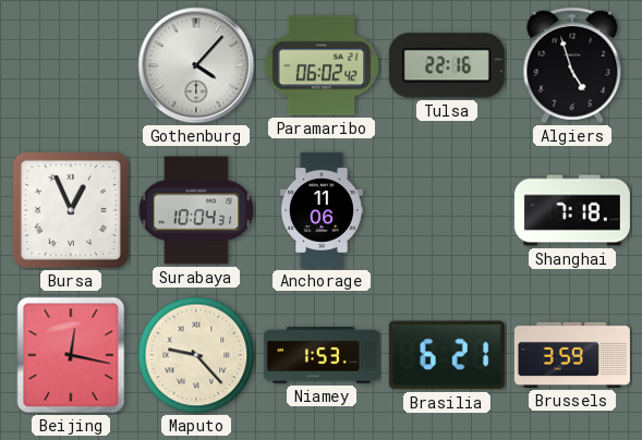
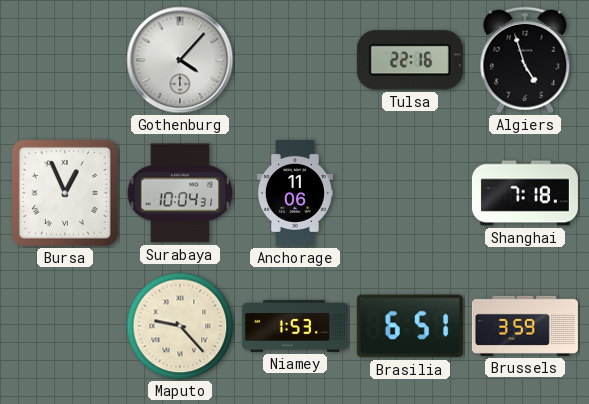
Paramaribo: 06:02 -> none
Beijing: 12:17 -> none
Brasilia: 6:21 -> 6:51
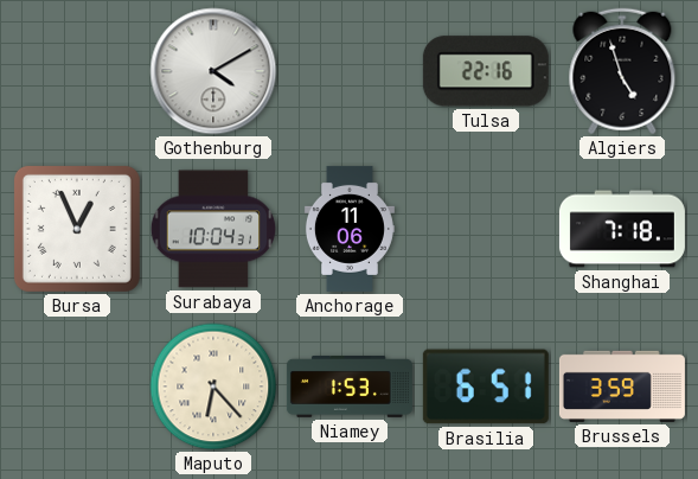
Gothenburg: 4:07 -> 4:10
Maputo: 9:23 -> 6:23
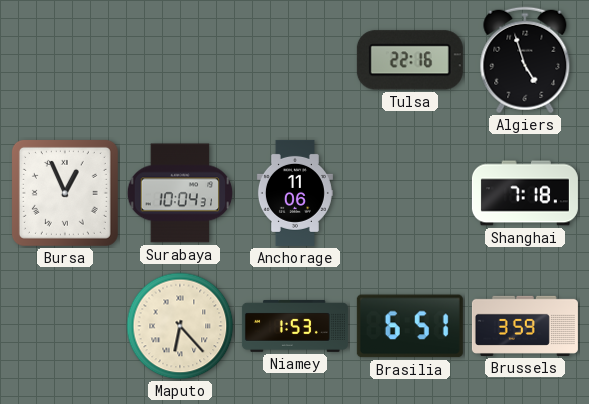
Gothenburg: 4:10 -> none
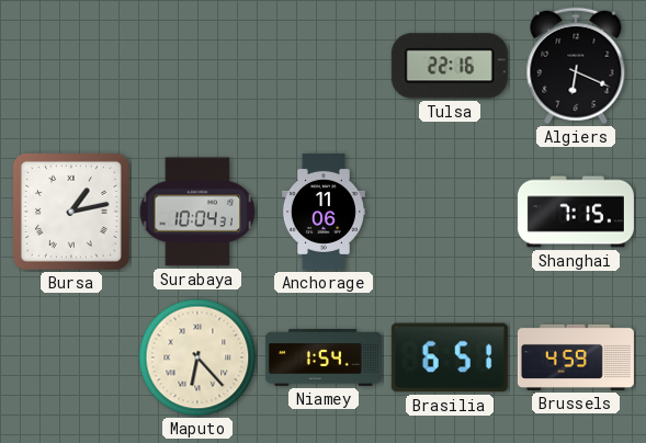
Algiers: 4:57 -> 6:19
Bursa: 12:56 -> 1:13
Shanghai: 7:18 -> 7:15
Niamey: 1:53 -> 1:54
Brussels: 3:59 -> 4:59
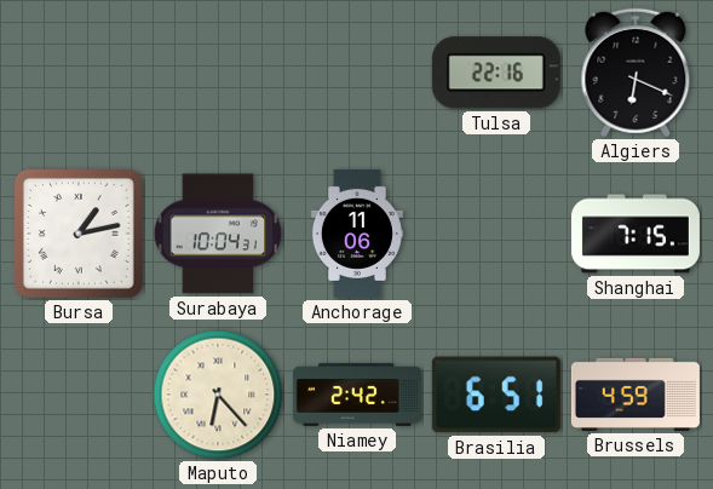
Niamey: 1:54 -> 2:42
